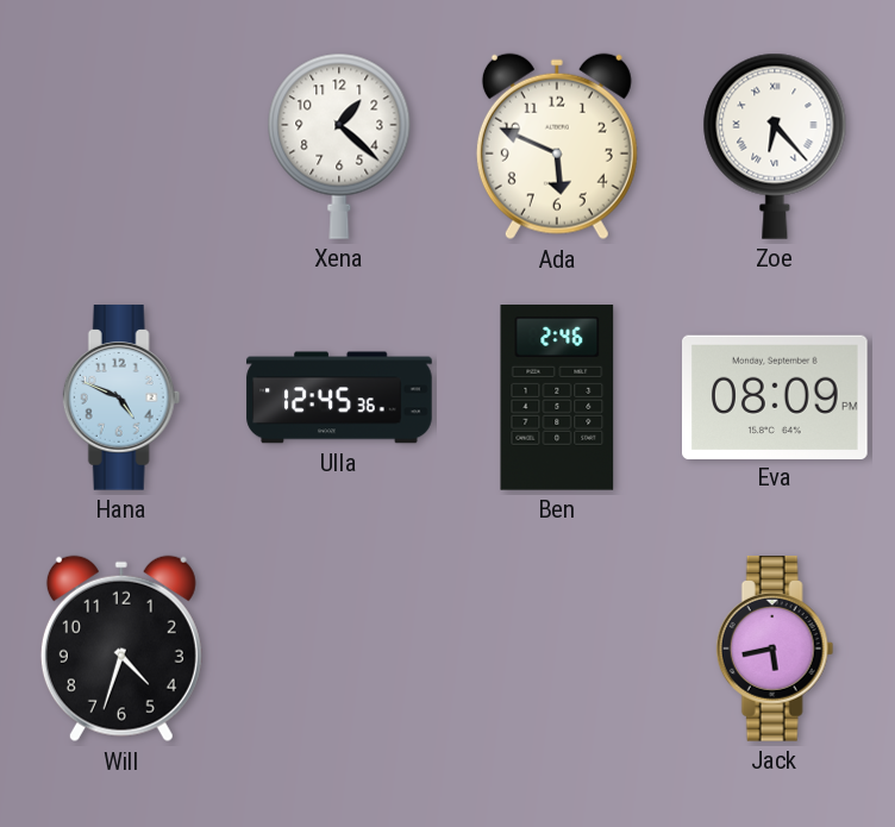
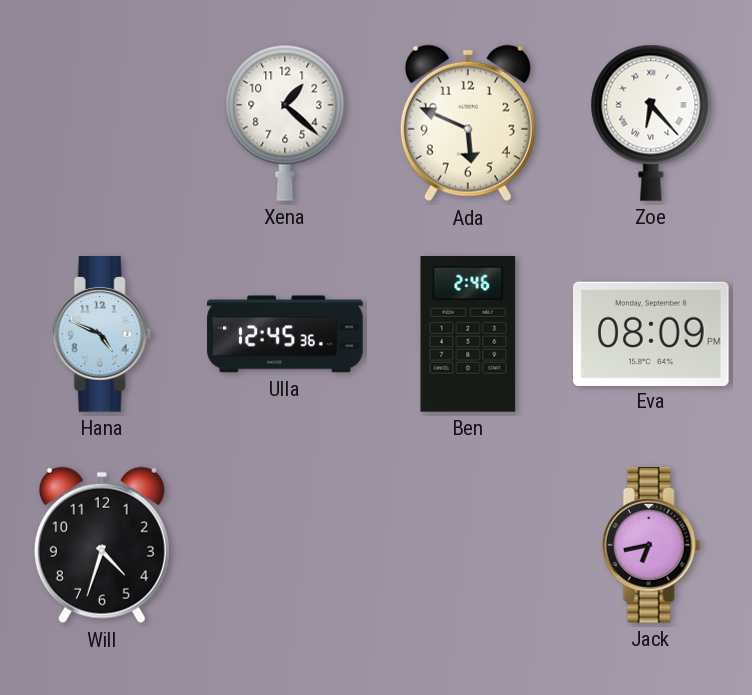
Jack: 5:43 -> 6:43
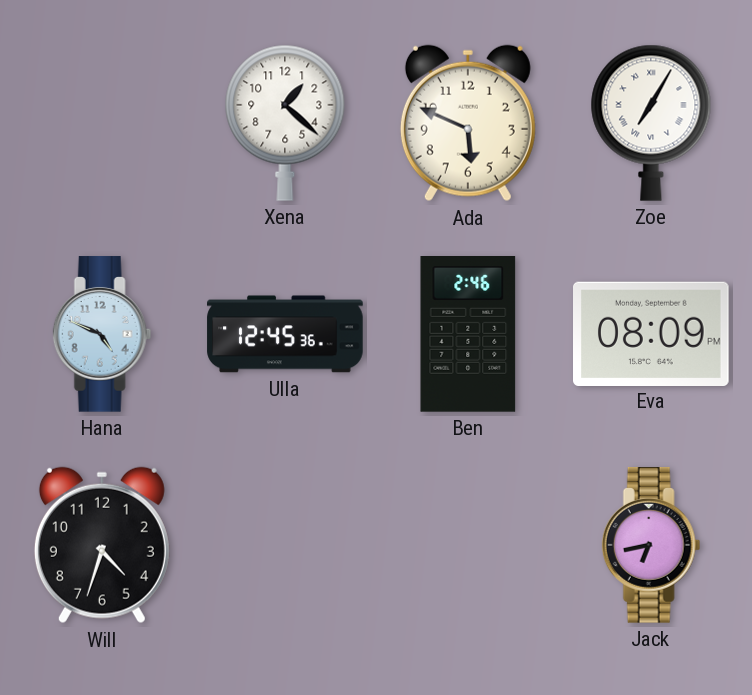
Zoe: 6:23 -> 7:05
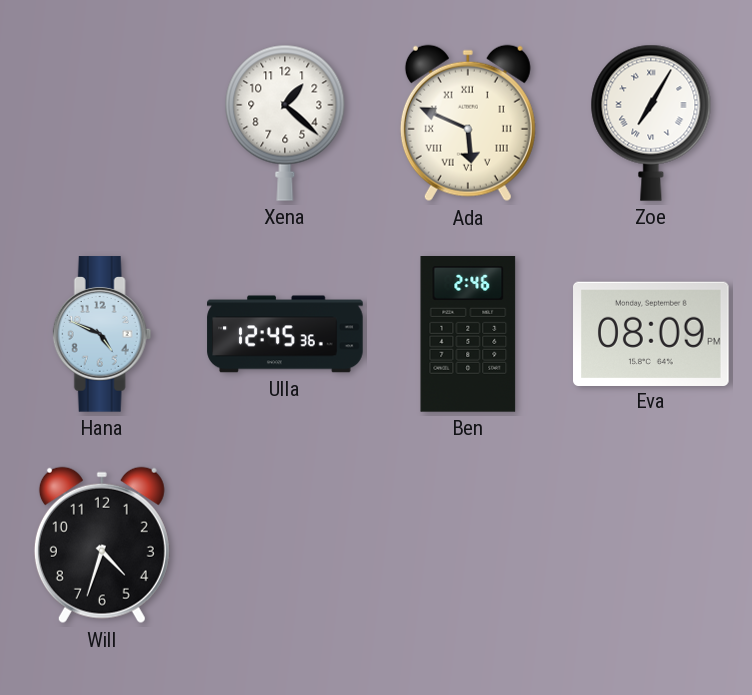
Ada numerals: Arabic -> Roman
Jack: 6:43 -> none
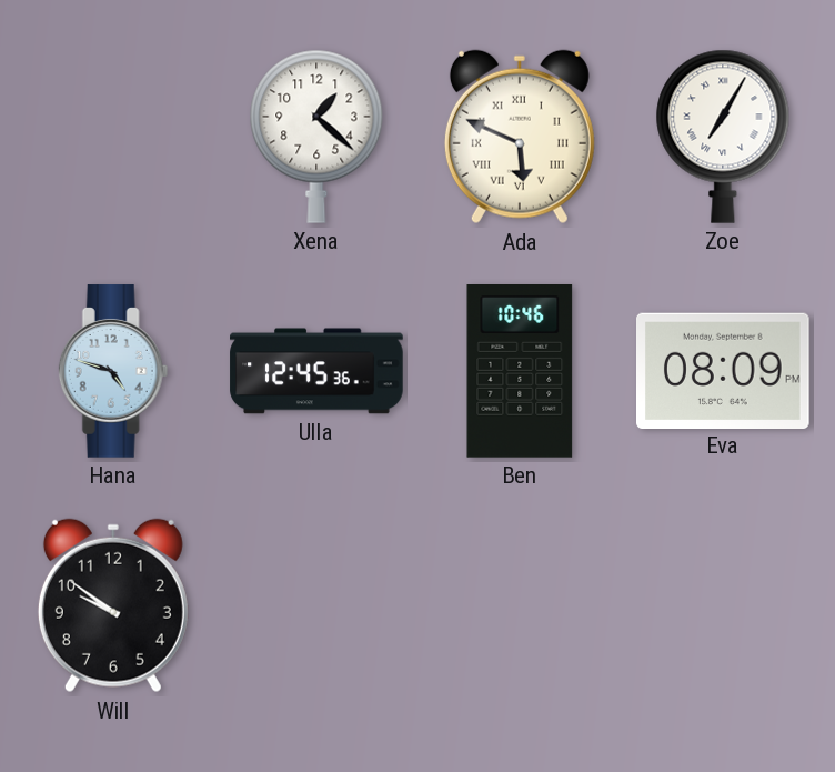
Hana: 4:49 -> 4:48
Ben: 2:46 -> 10:46
Will: 4:33 -> 9:51
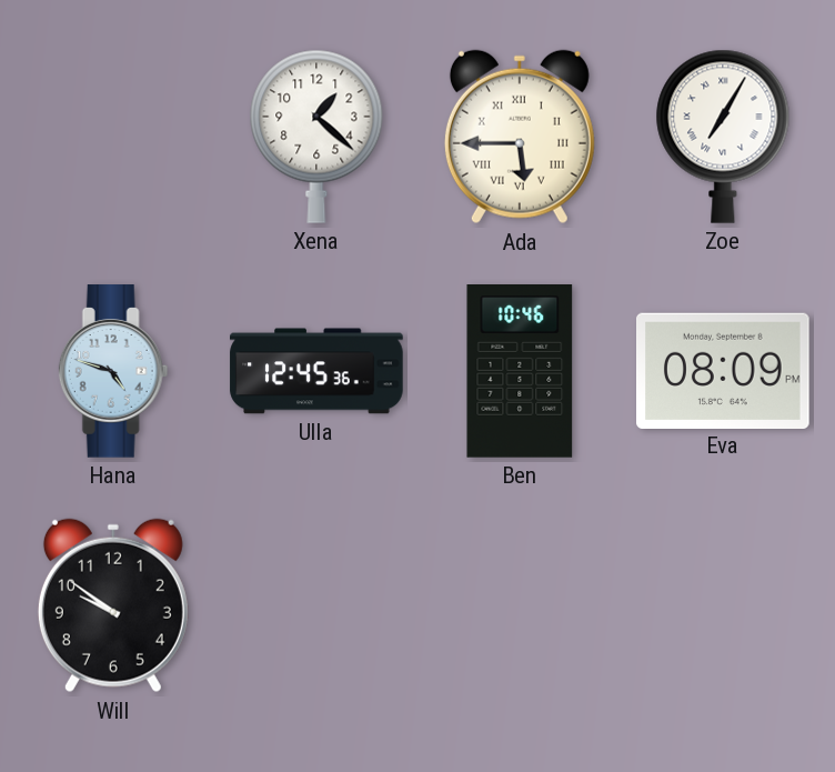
Ada: 5:49 -> 5:45
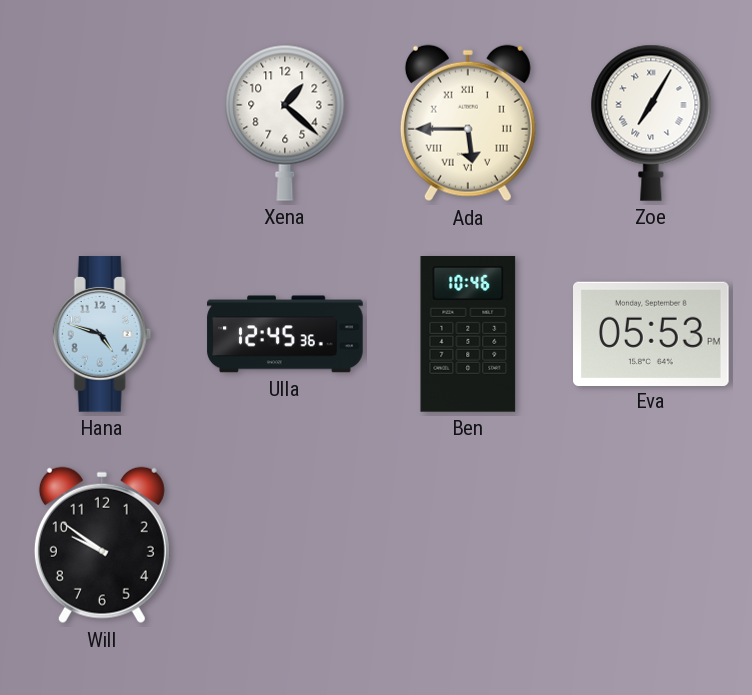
Eva: 08:09 -> 05:53
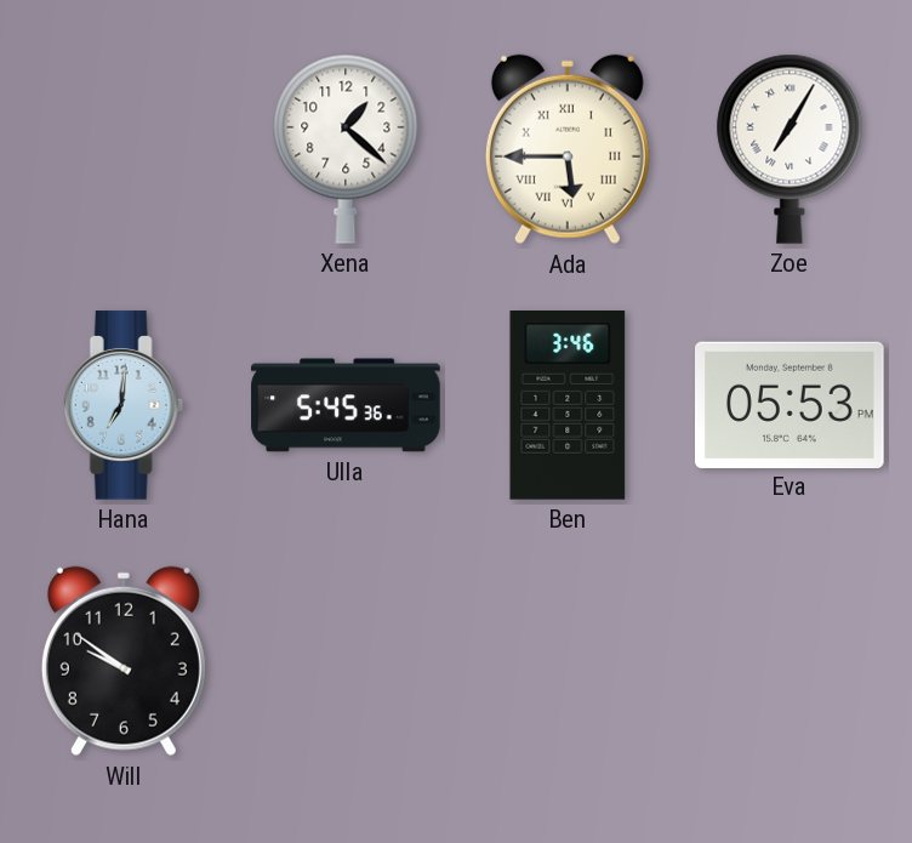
Hana: 4:48 -> 7:01
Ulla: 12:45 -> 5:45
Ben: 10:46 -> 3:46
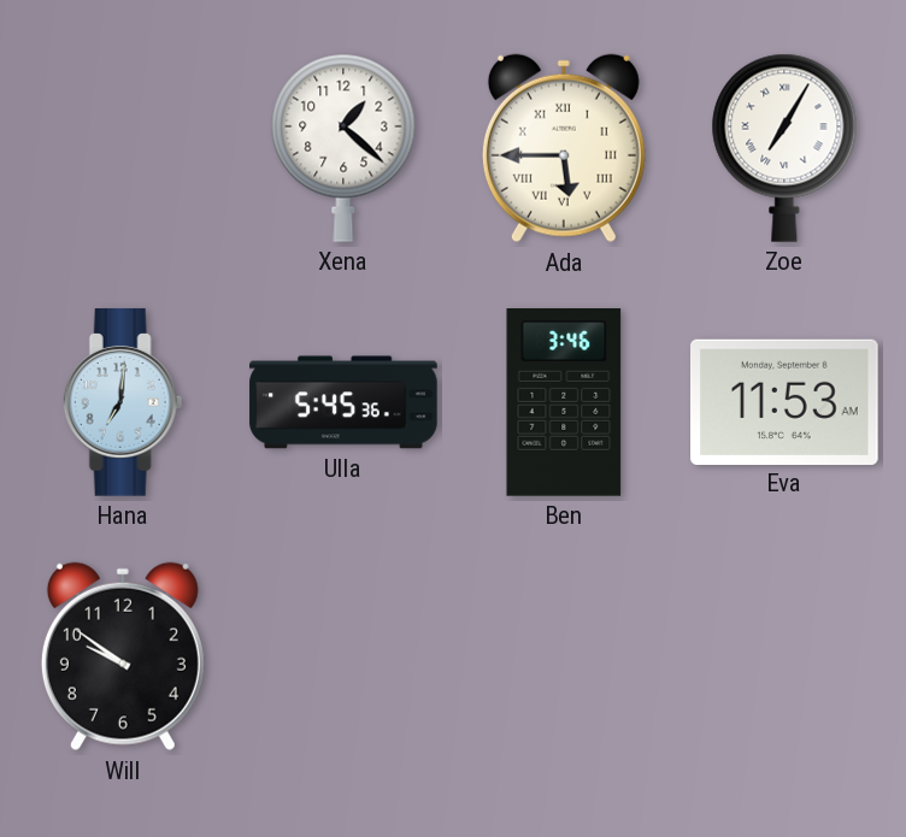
Eva: 05:53 -> 11:53
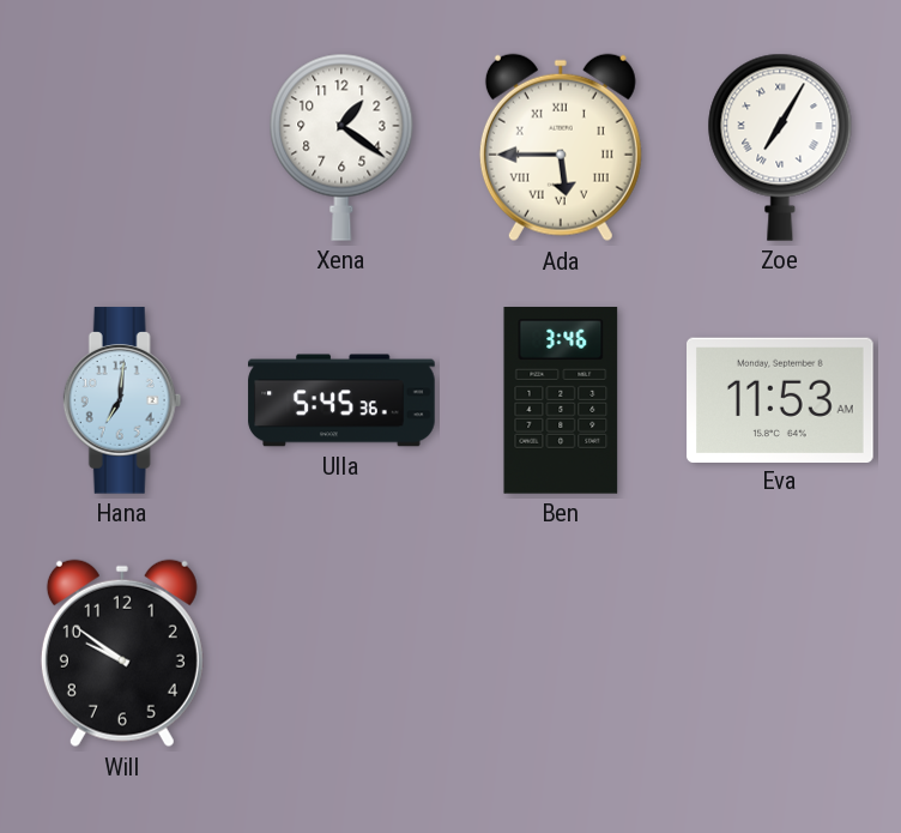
Xena: 1:22 -> 1:21
